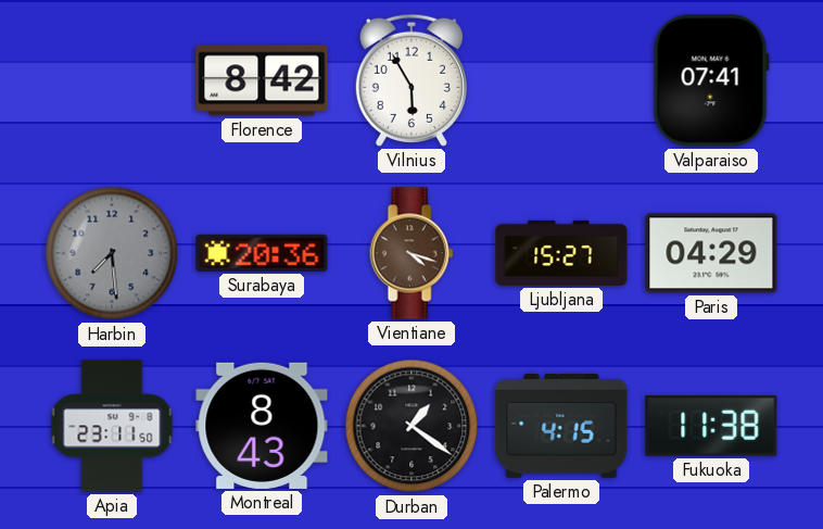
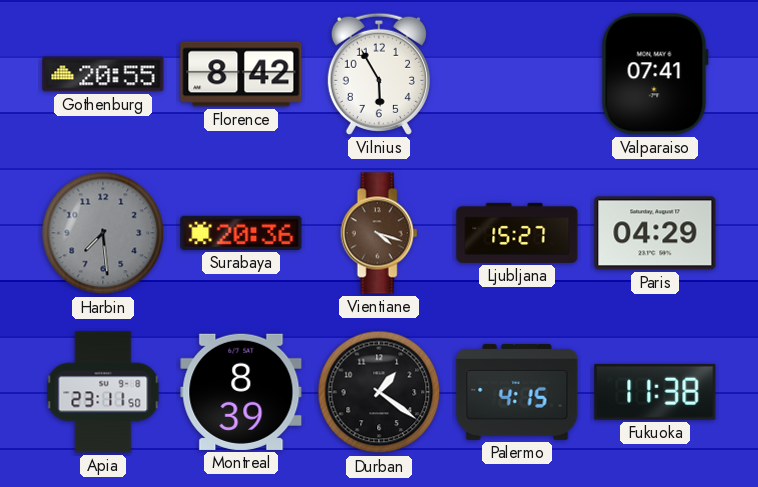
Gothenburg: none -> 20:55
Montreal: 8:43 -> 8:39
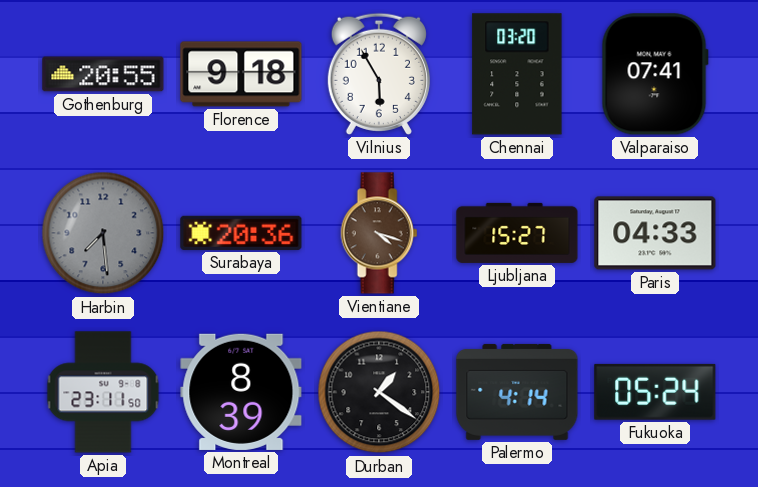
Florence: 8:42 -> 9:18
Chennai: none -> 03:20
Paris: 04:29 -> 04:33
Palermo: 4:15 -> 4:14
Fukuoka: 11:38 -> 05:24
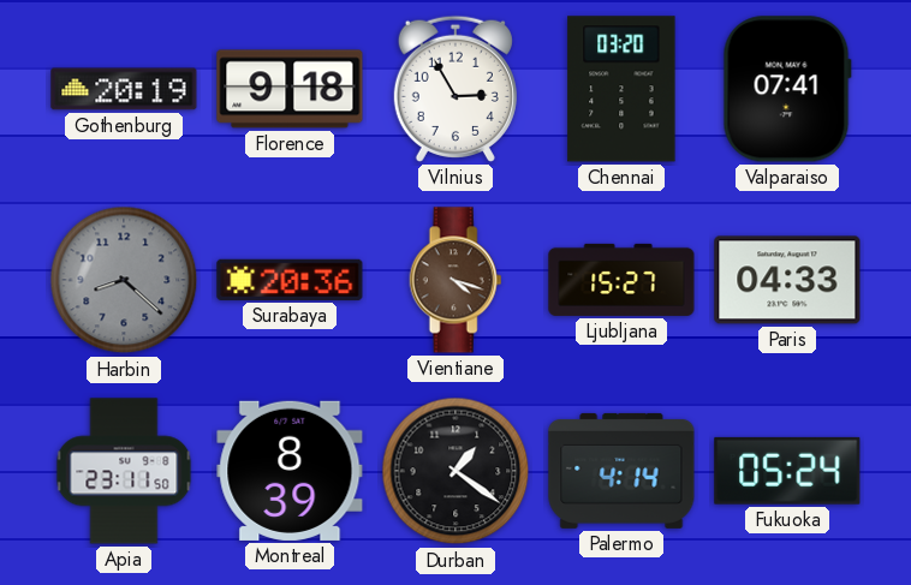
Gothenburg: 20:55 -> 20:19
Vilnius: 5:55 -> 2:55
Harbin: 7:29 -> 8:22
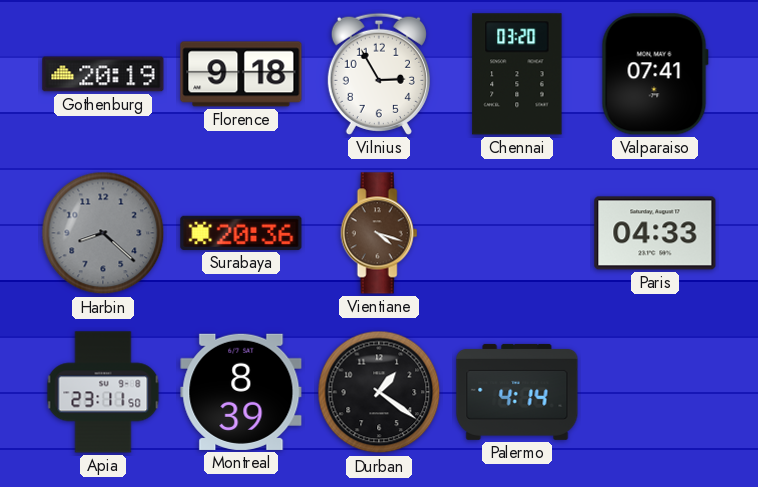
Ljubljana: 15:27 -> none
Fukuoka: 05:24 -> none
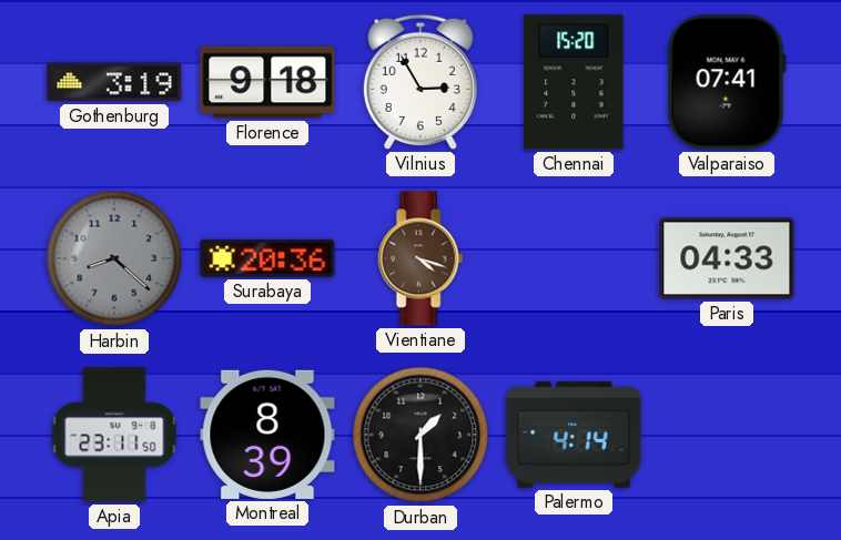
Gothenburg: 20:19 -> 3:19
Chennai: 03:20 -> 15:20
Durban: 1:21 -> 1:30
